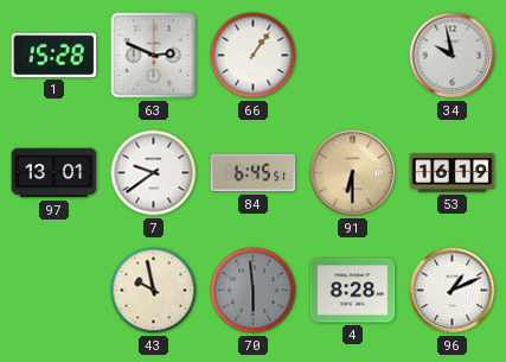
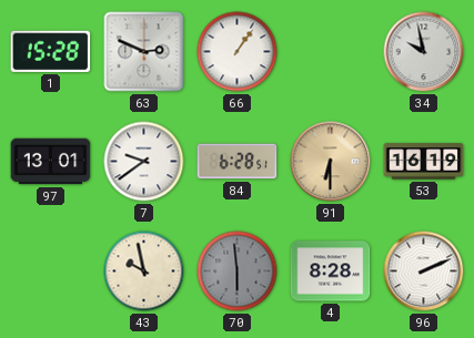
84: 6:45 -> 6:28
96: 1:11 -> 2:11
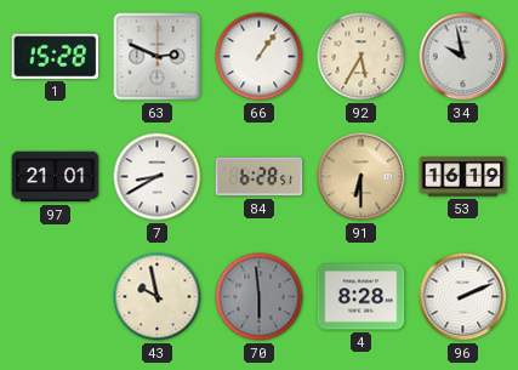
92: none -> 5:35
97: 13:01 -> 21:01
7: 9:39 -> 8:40
